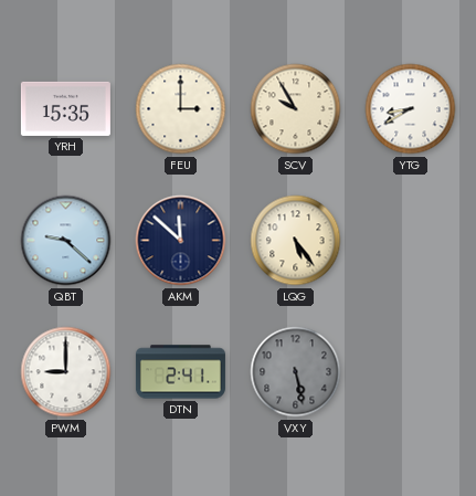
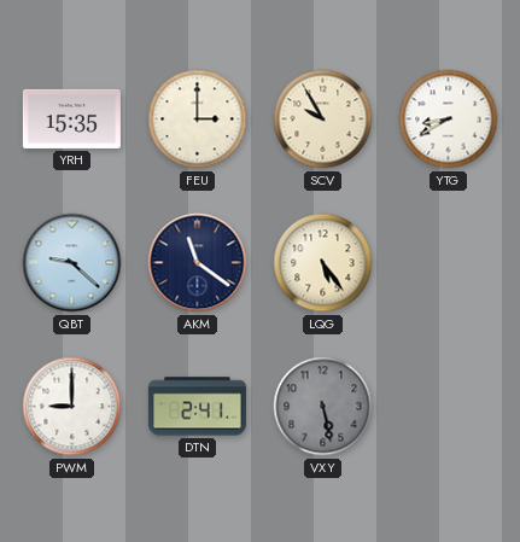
AKM: 11:52 -> 11:21
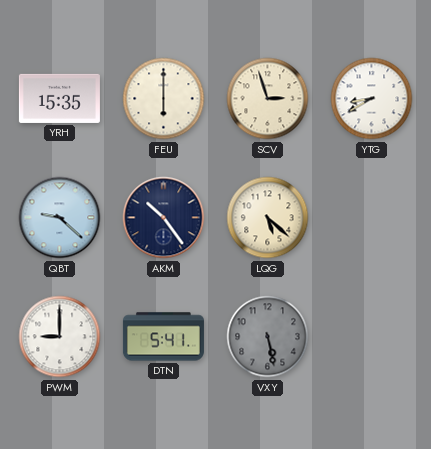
FEU: 3:00 -> 6:00
SCV: 9:55 -> 2:57
AKM: 11:21 -> 10:24
LQG: 5:24 -> 5:22
DTN: 2:41 -> 5:41
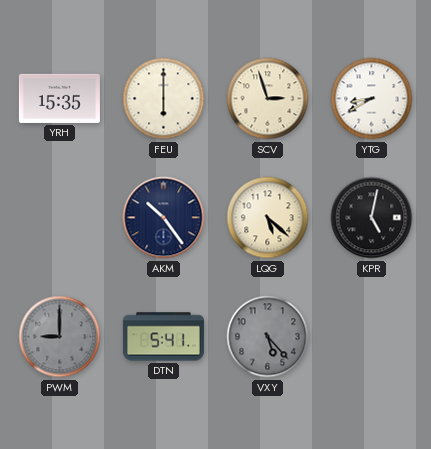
QBT: 9:22 -> none
KPR: none -> 5:02
PWM dial: white -> grey
VXY: 5:28 -> 5:23
